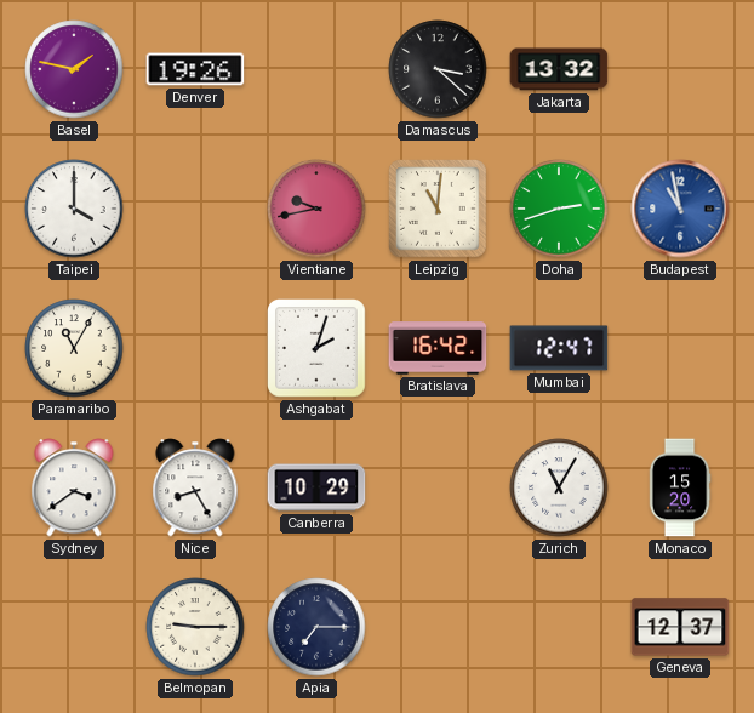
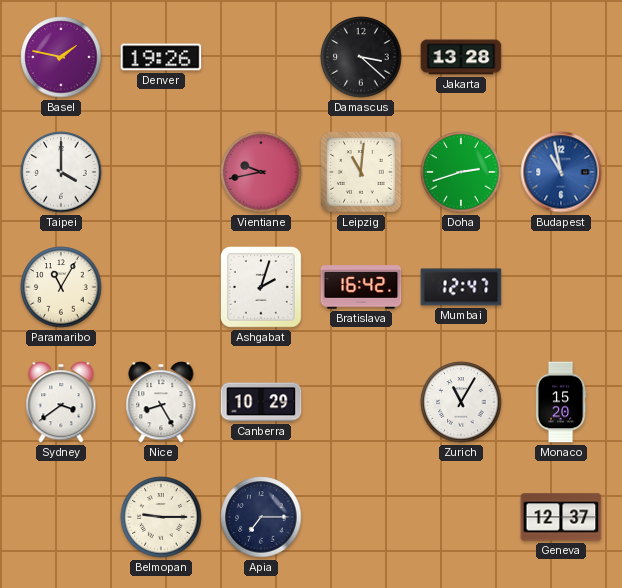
Jakarta: 13:32 -> 13:28
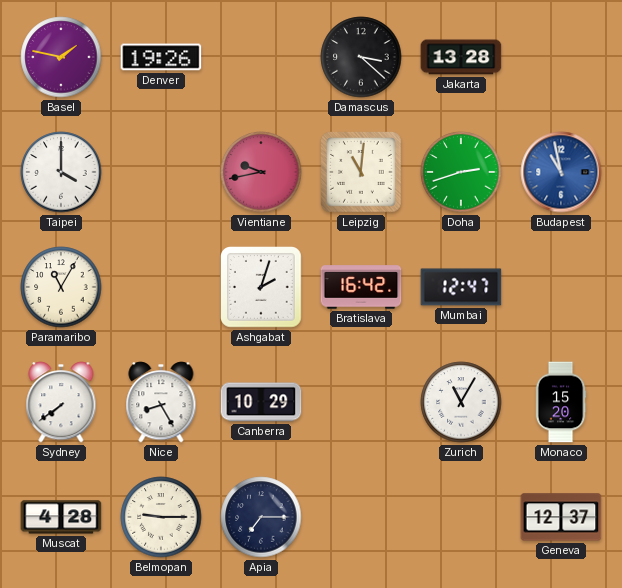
Sydney: 3:39 -> 7:39
Muscat: none -> 4:28
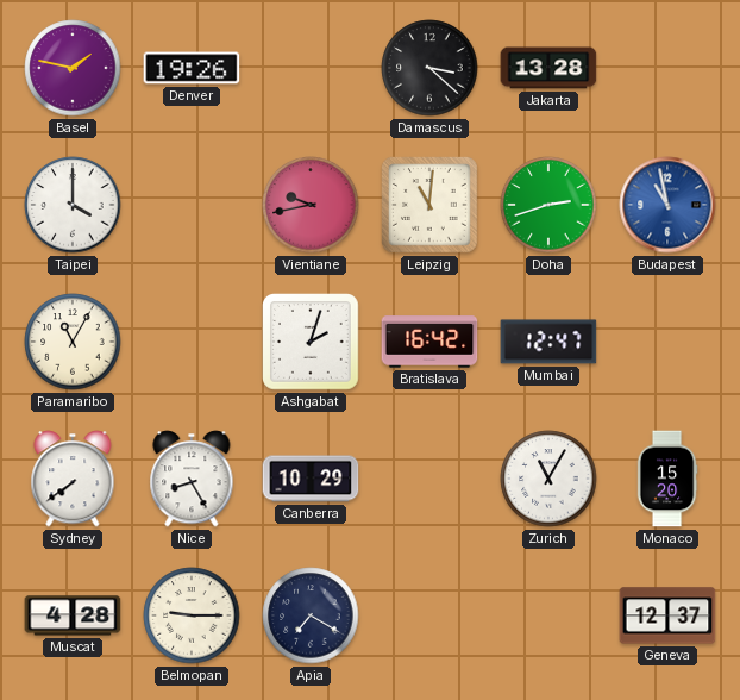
Apia: 7:15 -> 7:20
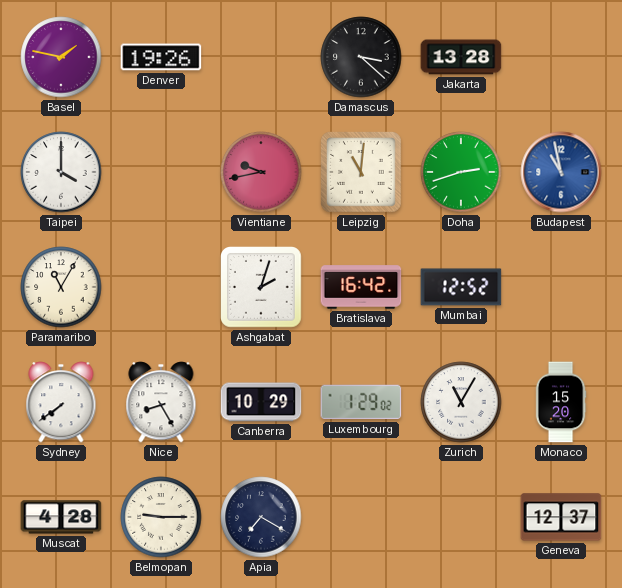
Mumbai: 12:47 -> 12:52
Luxembourg: none -> 1:29
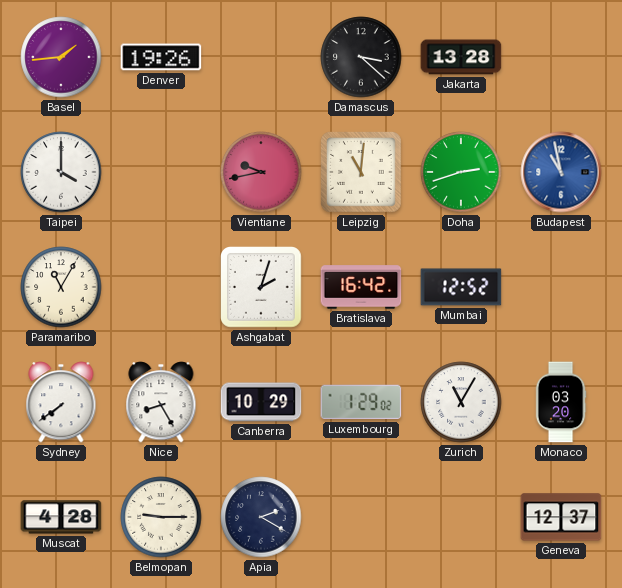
Basel: 1:47 -> 1:44
Monaco: 15:20 -> 03:20
Apia: 7:20 -> 2:20
